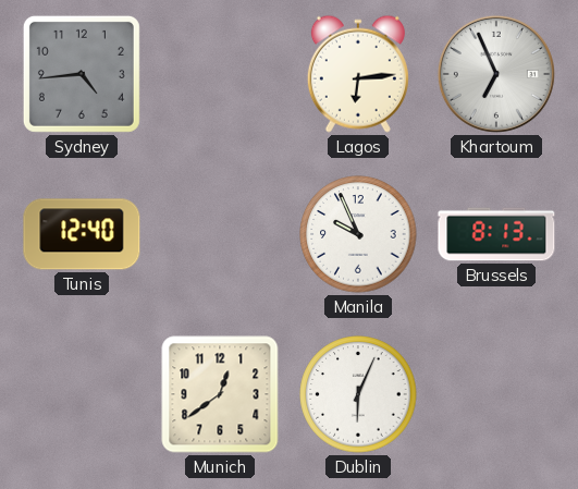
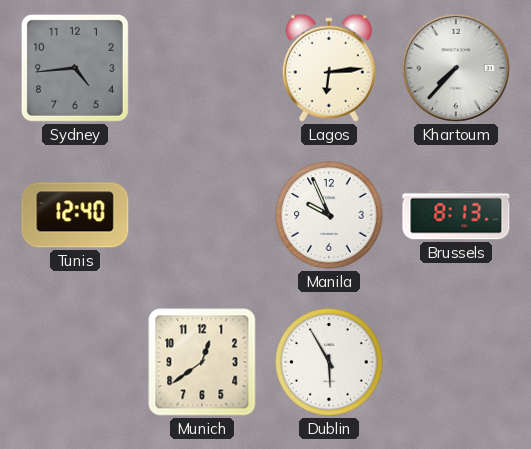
Khartoum: 6:56 -> 7:37
Dublin: 6:04 -> 5:55
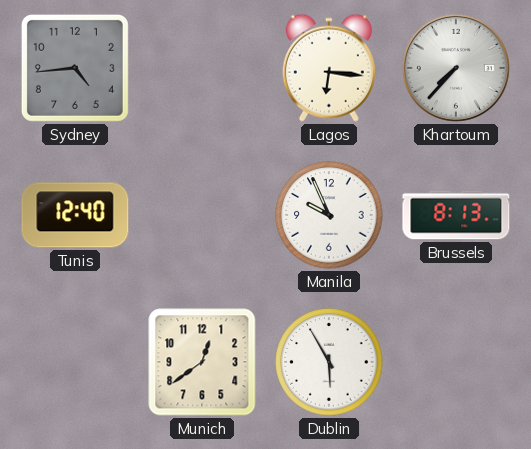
Lagos: 6:14 -> 6:16
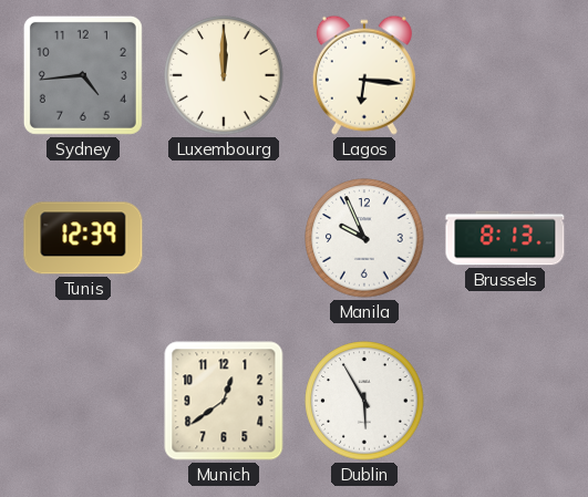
Luxembourg: none -> 12:00
Khartoum: 7:37 -> none
Tunis: 12:40 -> 12:39
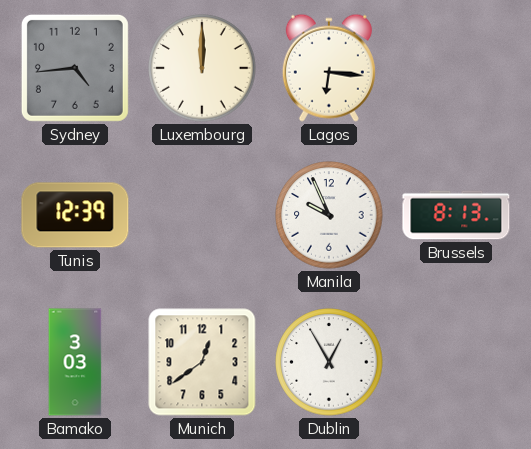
Bamako: none -> 3:03
Dublin: 5:55 -> 12:55
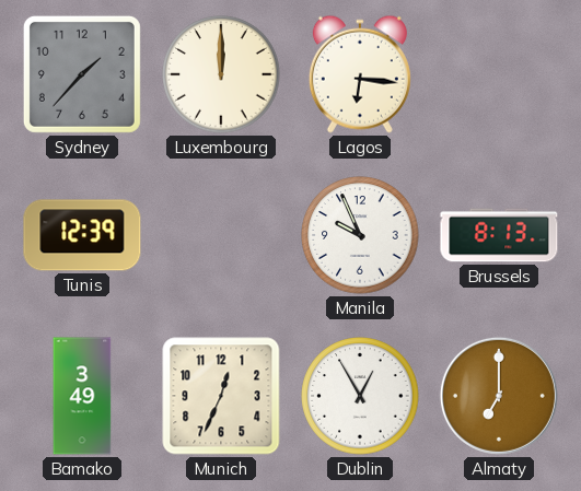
Sydney: 4:44 -> 1:37
Bamako: 3:03 -> 3:49
Munich: 12:39 -> 12:34
Almaty: none -> 7:00
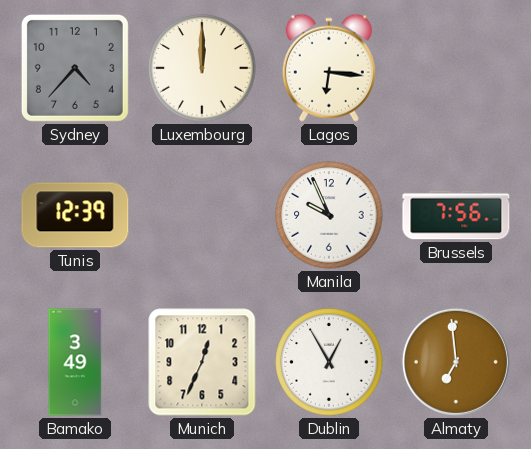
Sydney: 1:37 -> 4:37
Brussels: 8:13 -> 7:56
Almaty: 7:00 -> 6:59
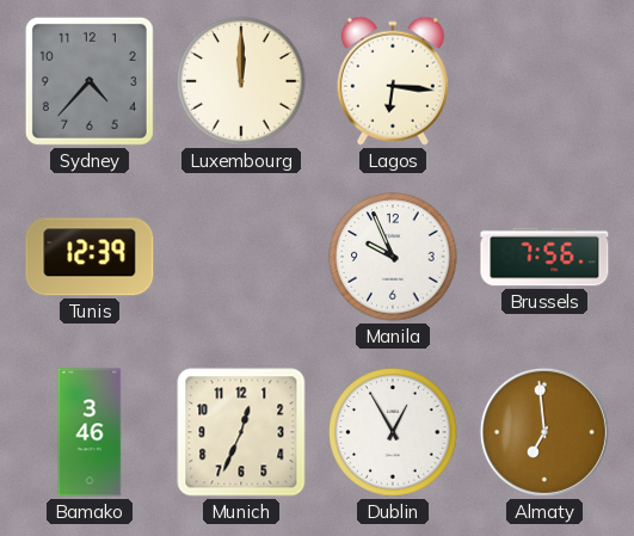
Bamako: 3:49 -> 3:46
